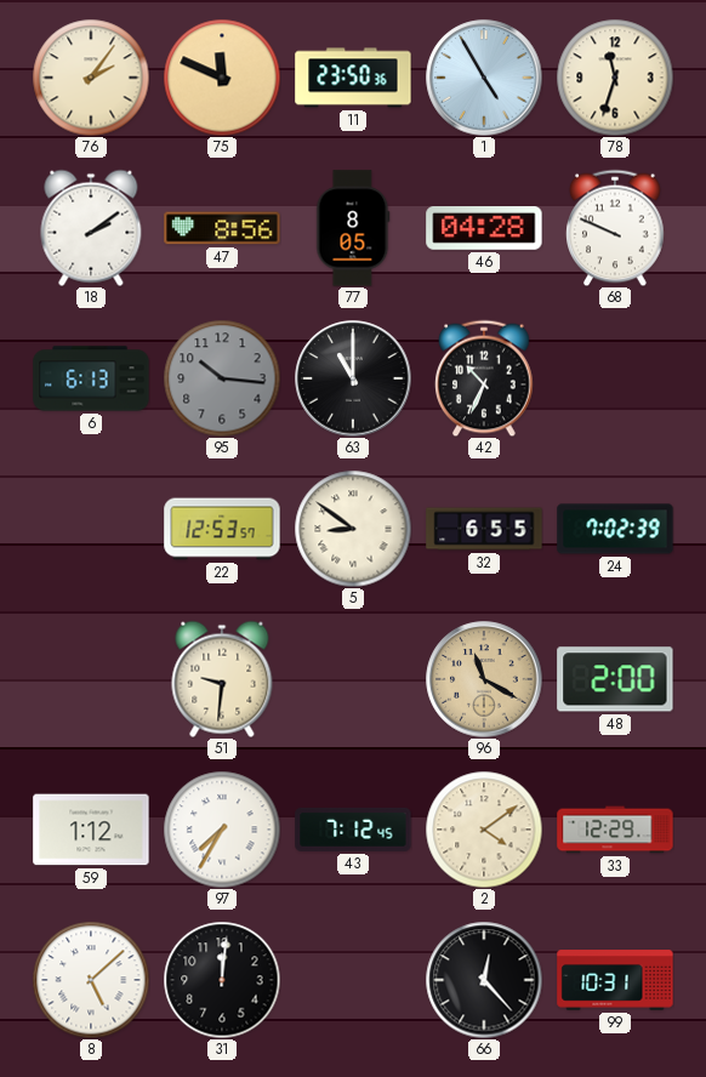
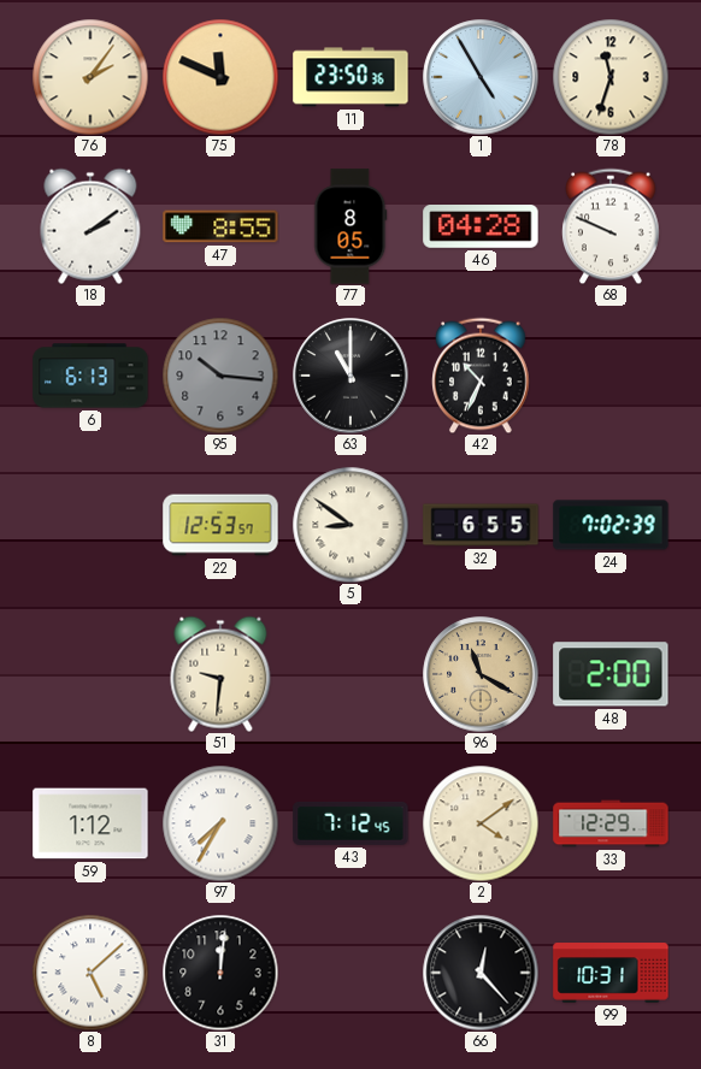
47: 8:56 -> 8:55
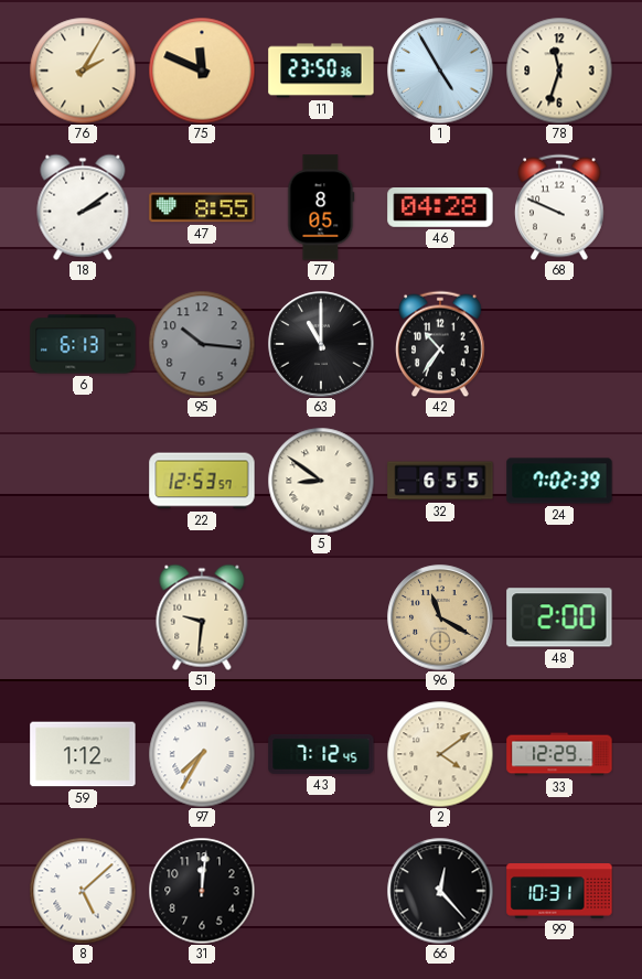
76: 2:06 -> 2:05
42: 10:34 -> 10:36
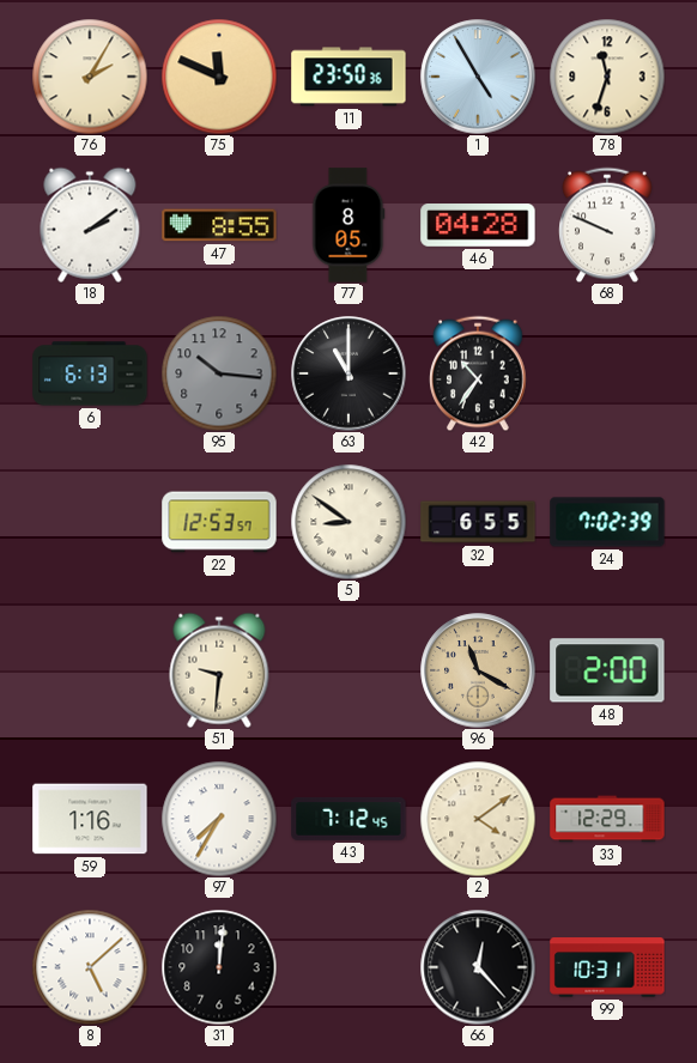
59: 1:12 -> 1:16
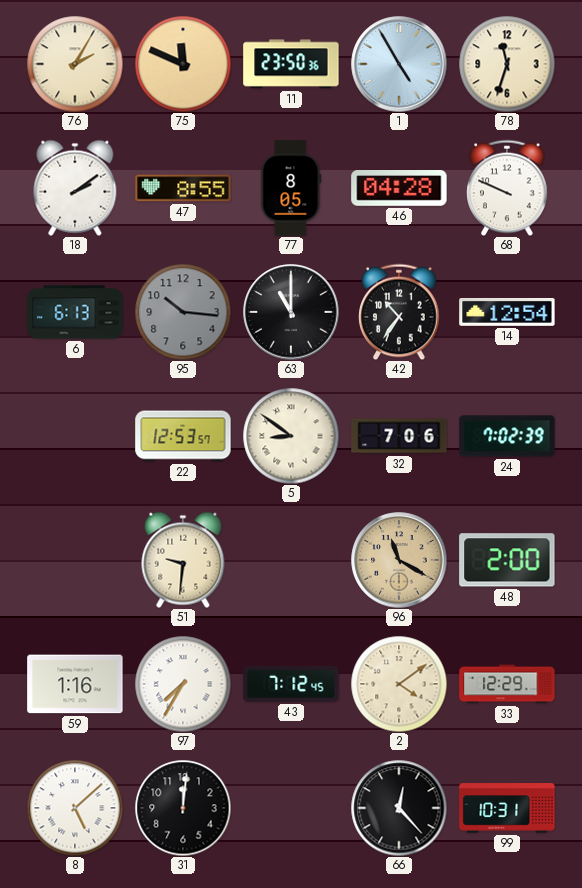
14: none -> 12:54
32: 6:55 -> 7:06
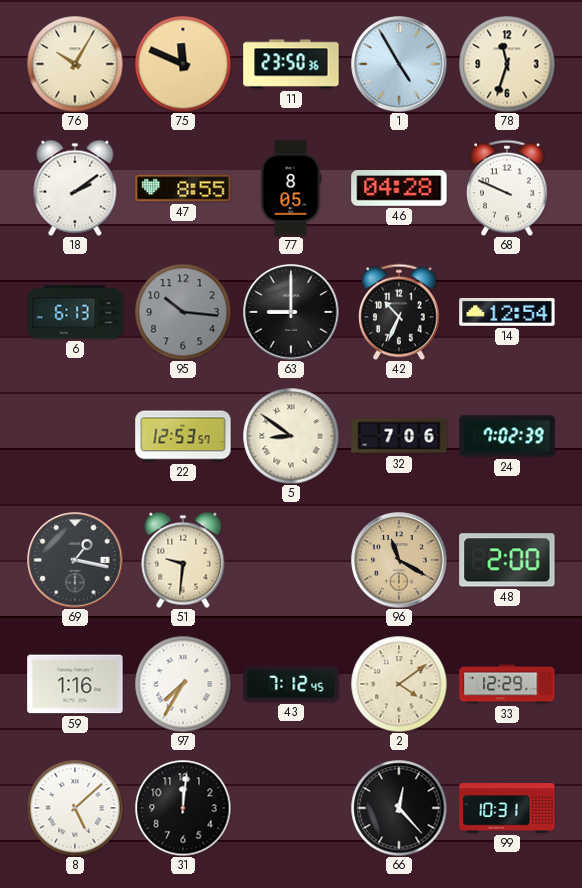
76: 2:05 -> 10:05
63: 11:00 -> 9:00
42: 10:36 -> 10:34
69: none -> 1:17
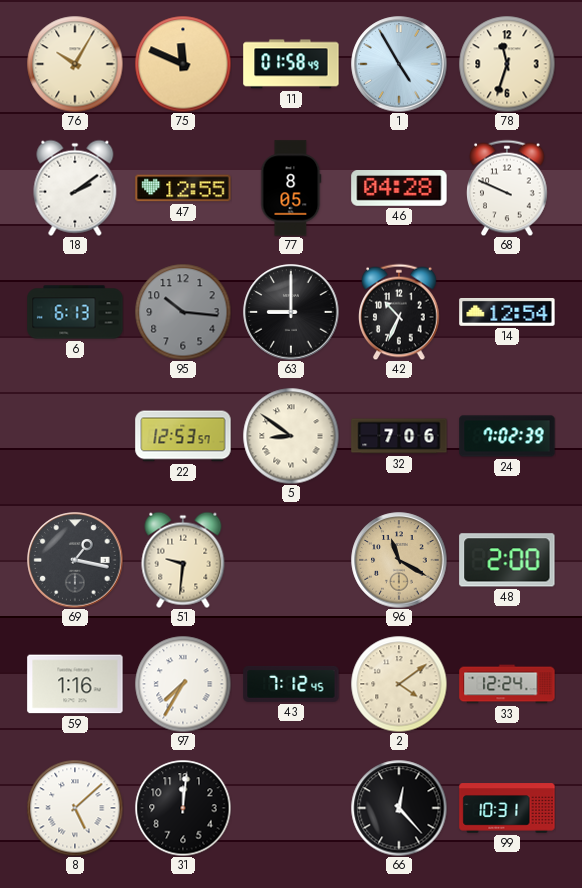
11: 23:50 -> 01:58
47: 8:55 -> 12:55
33: 12:29 -> 12:24
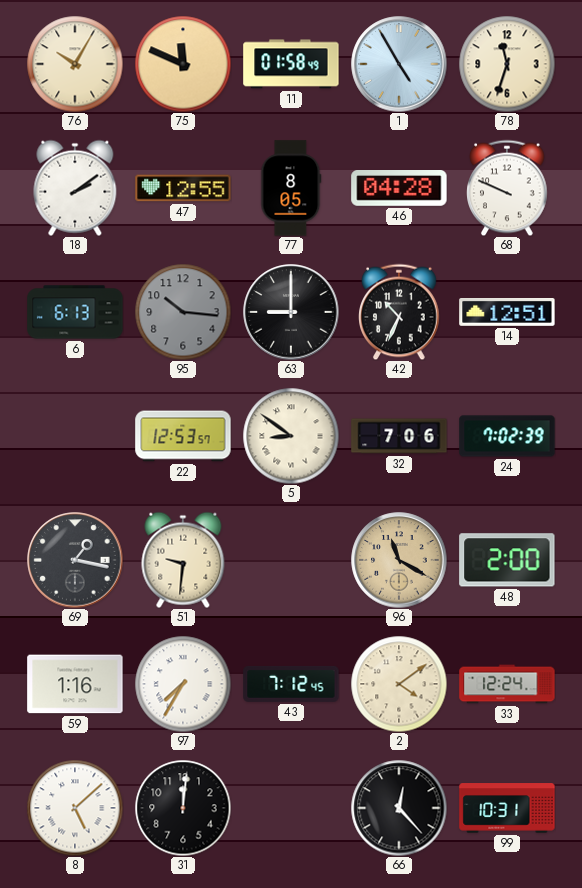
14: 12:54 -> 12:51
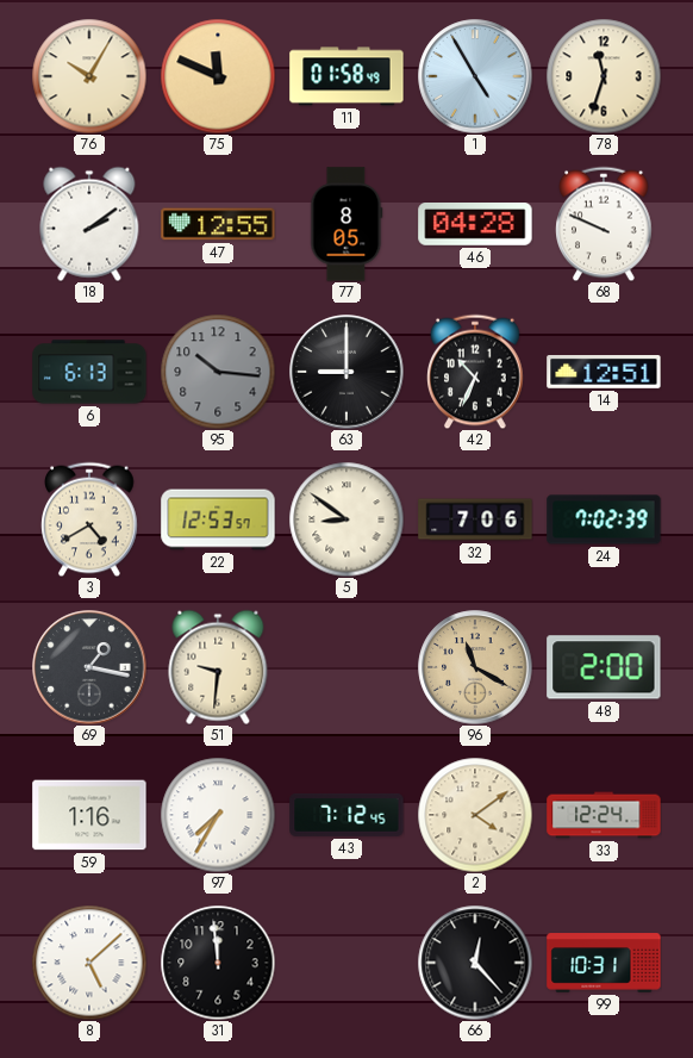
3: none -> 4:40
31: 12:01 -> 11:59
